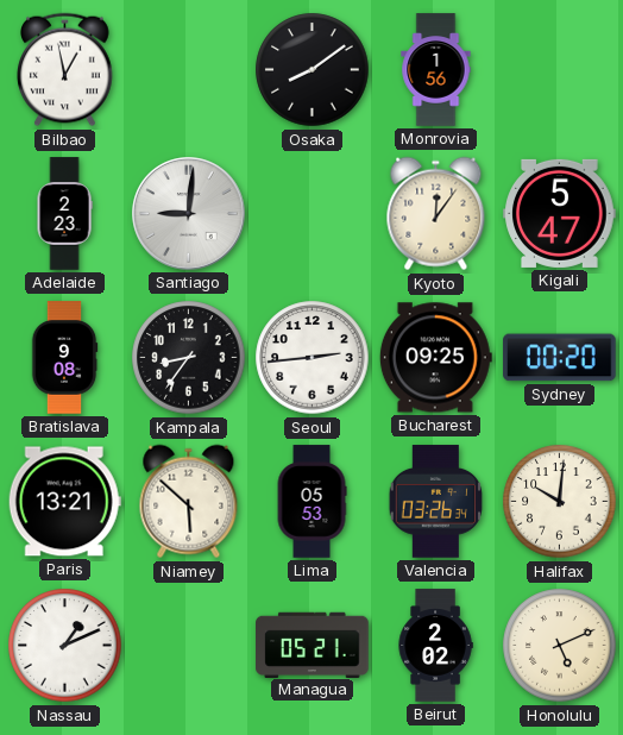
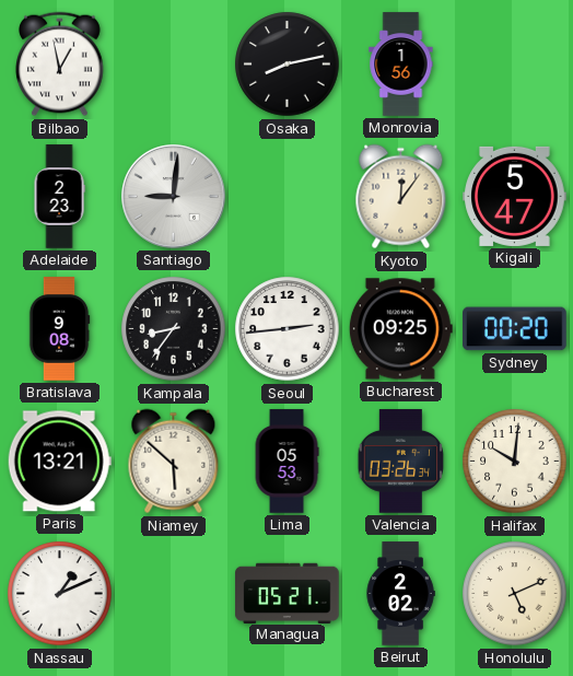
Osaka: 8:09 -> 8:13
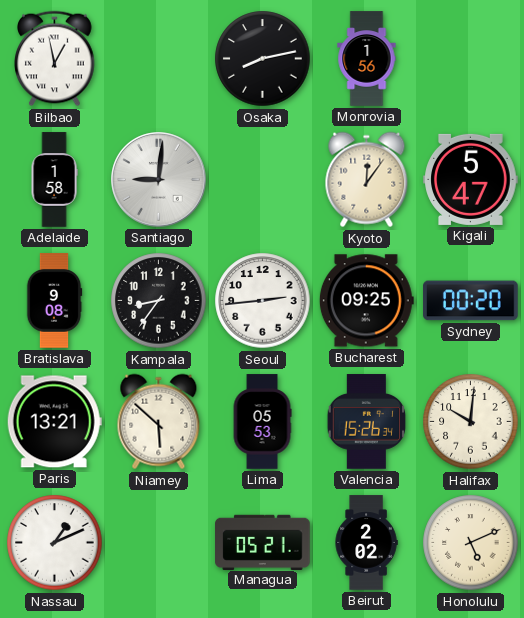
Adelaide: 2:23 -> 1:58
Valencia: 03:26 -> 15:26
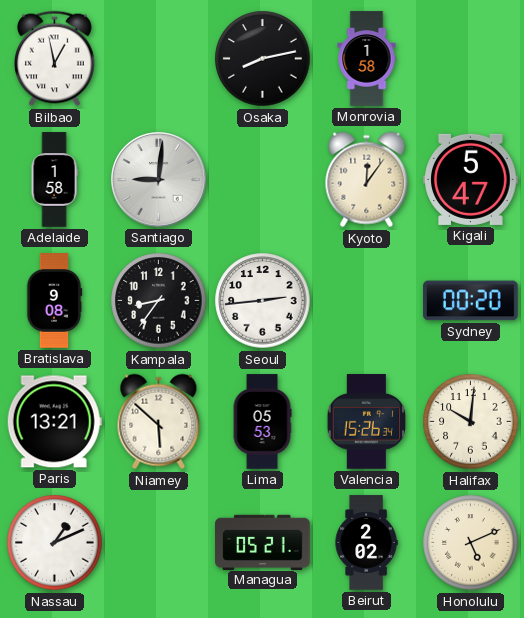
Monrovia: 1:56 -> 1:58
Bucharest: 09:25 -> none
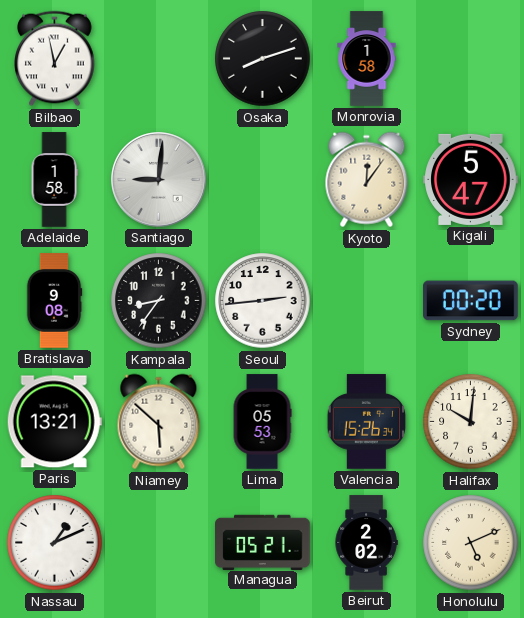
Osaka: 8:13 -> 8:12
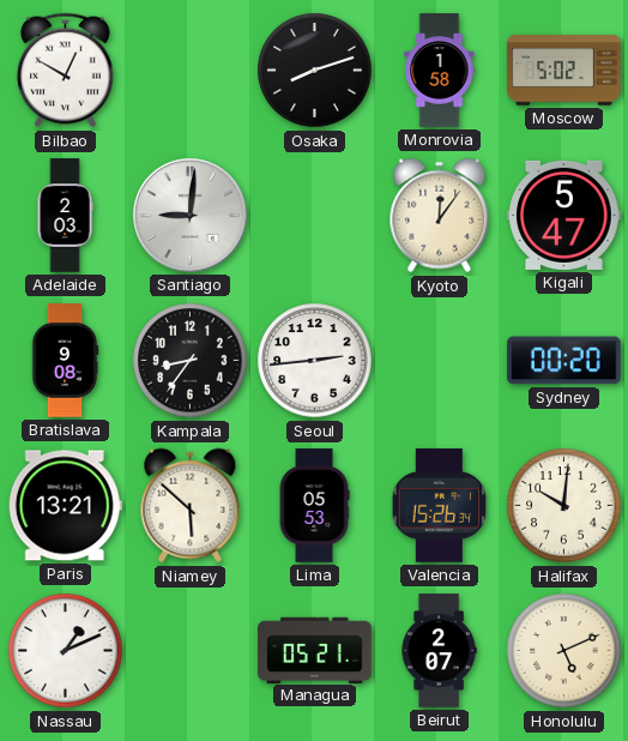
Bilbao: 12:58 -> 12:50
Moscow: none -> 5:02
Adelaide: 1:58 -> 2:03
Beirut: 2:02 -> 2:07
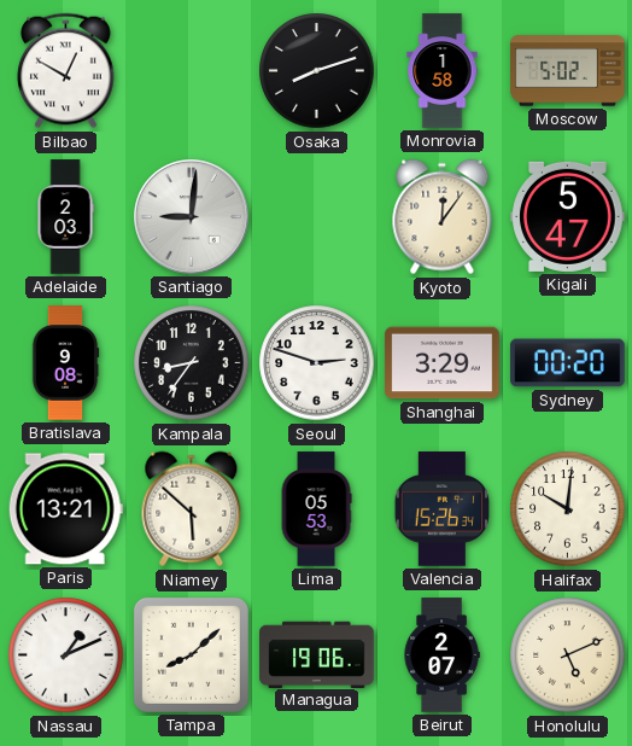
Seoul: 2:44 -> 2:48
Shanghai: none -> 3:29
Tampa: none -> 8:08
Managua: 05:21 -> 19:06
